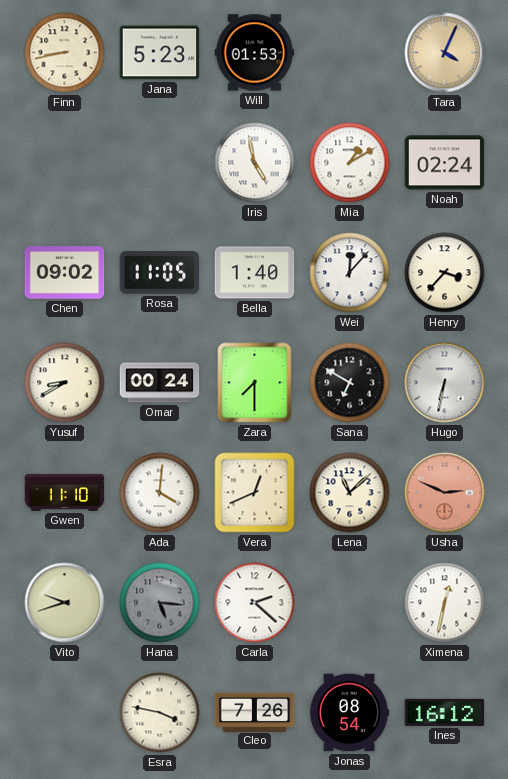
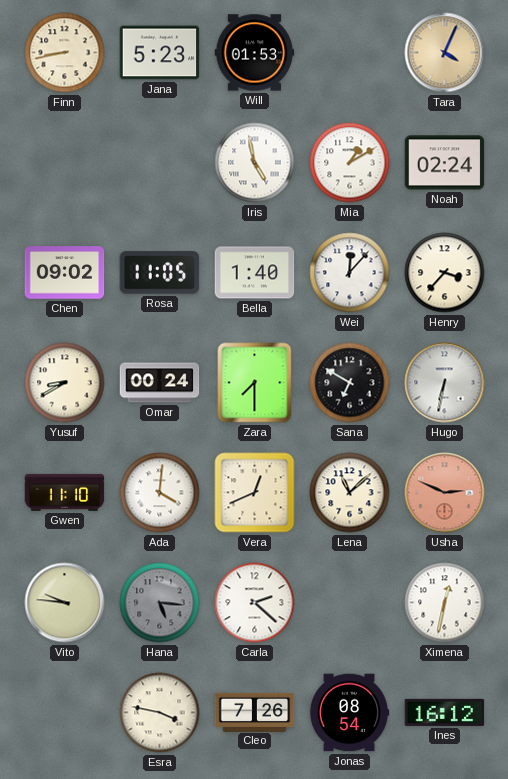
Vito: 9:42 -> 9:46
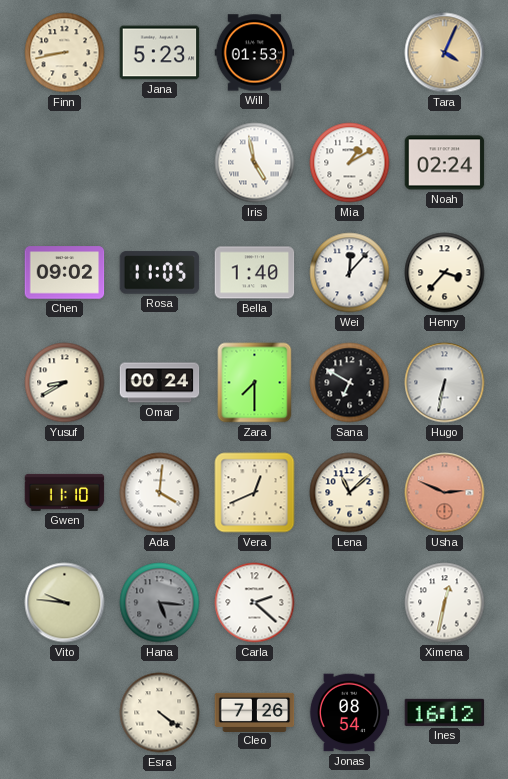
Esra: 3:47 -> 4:21
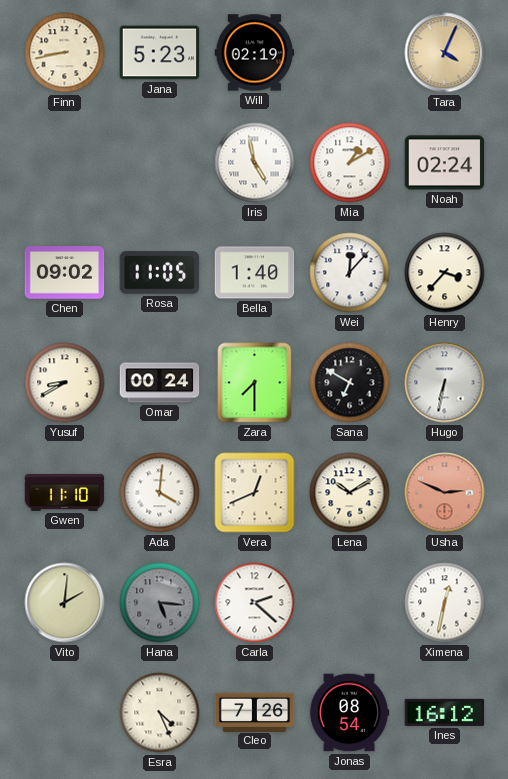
Will: 01:53 -> 02:19
Lena: 11:08 -> 10:10
Vito: 9:46 -> 2:01
Esra: 4:21 -> 4:26
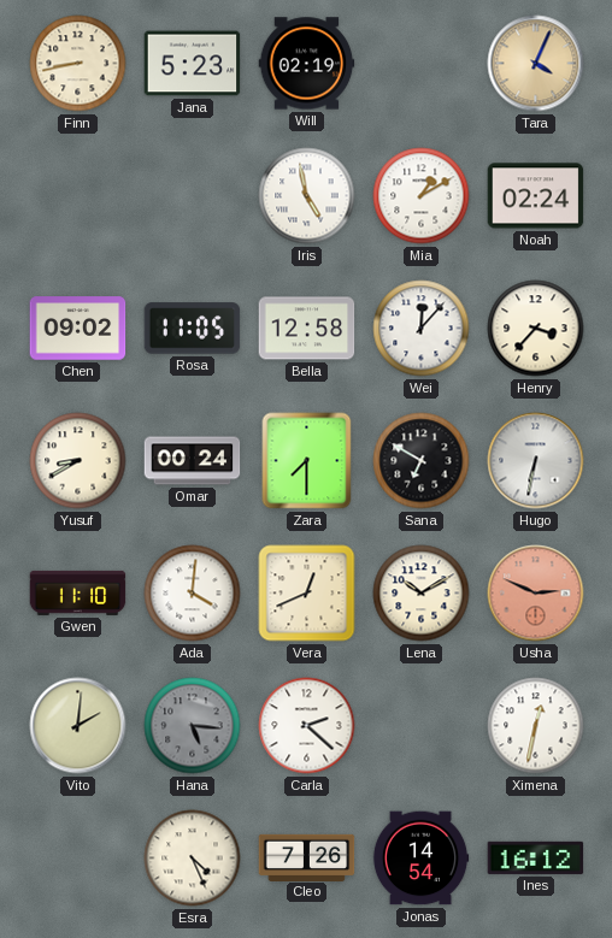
Bella: 1:40 -> 12:58
Jonas: 08:54 -> 14:54
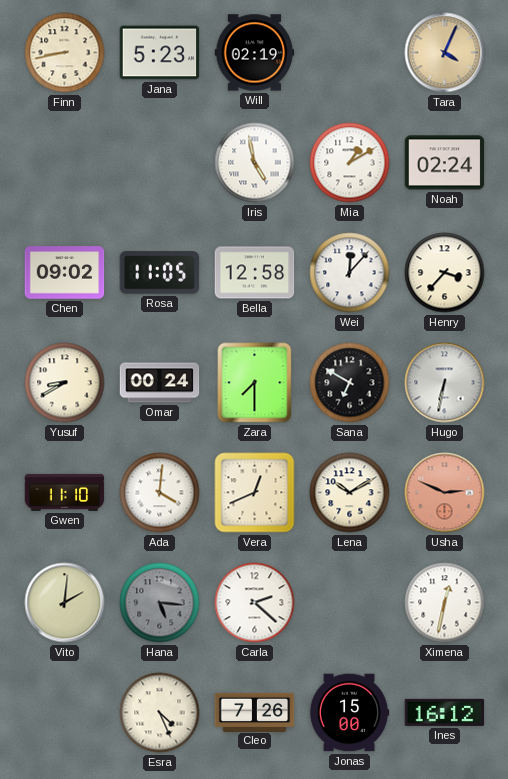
Jonas: 14:54 -> 15:00
